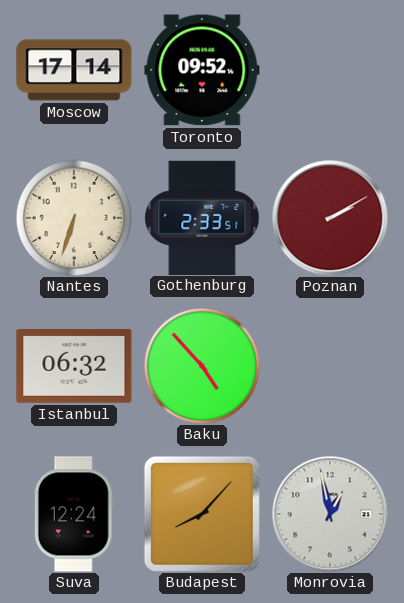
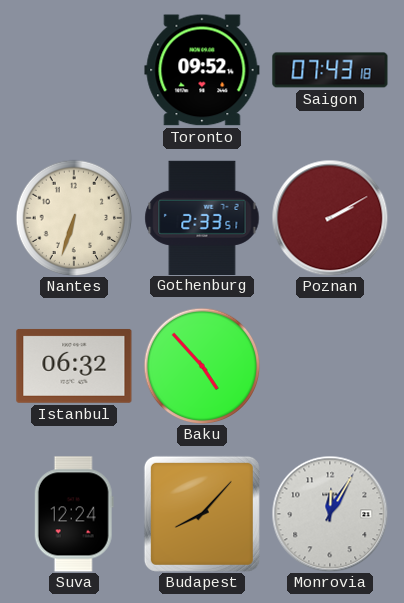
Moscow: 17:14 -> none
Saigon: none -> 07:43
Monrovia: 12:58 -> 12:05
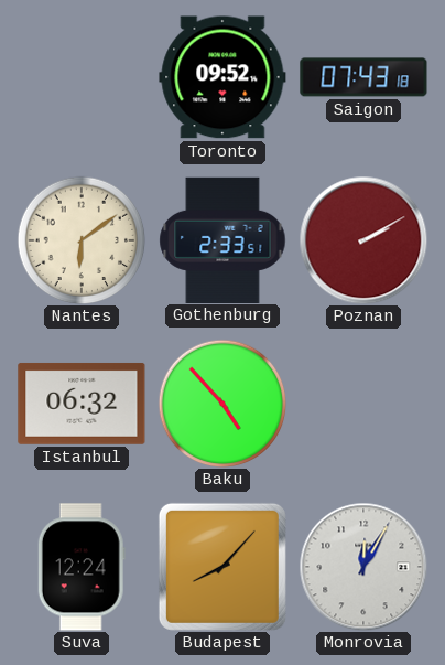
Nantes: 6:33 -> 6:09
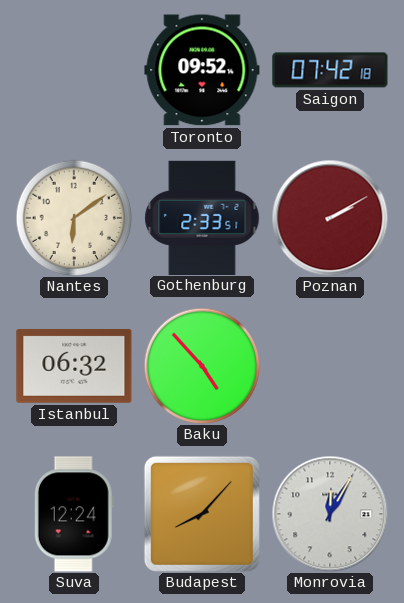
Saigon: 07:43 -> 07:42
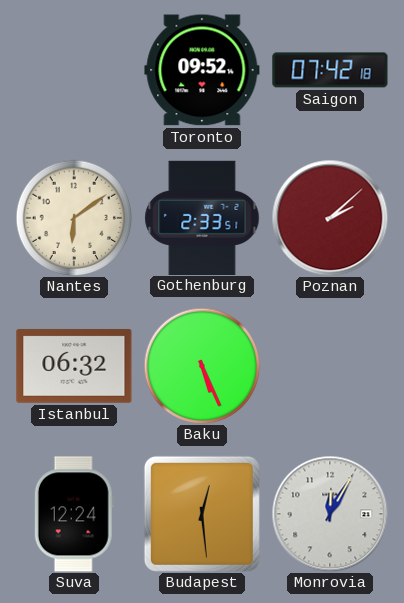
Poznan: 2:10 -> 2:08
Baku: 4:53 -> 5:26
Budapest: 8:07 -> 12:29
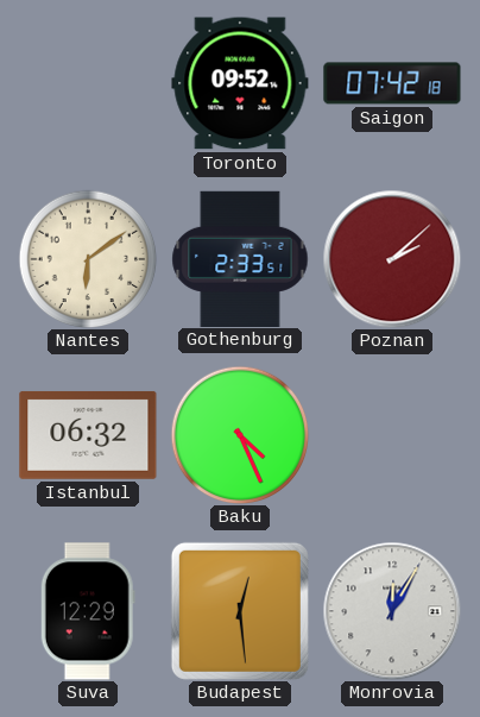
Baku: 5:26 -> 4:26
Suva: 12:24 -> 12:29
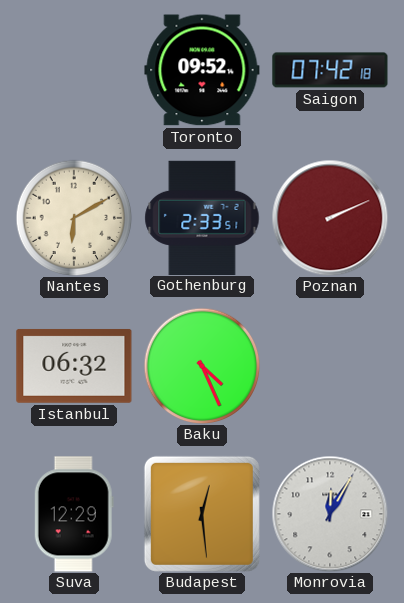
Nantes: 6:09 -> 6:10
Poznan: 2:08 -> 2:11
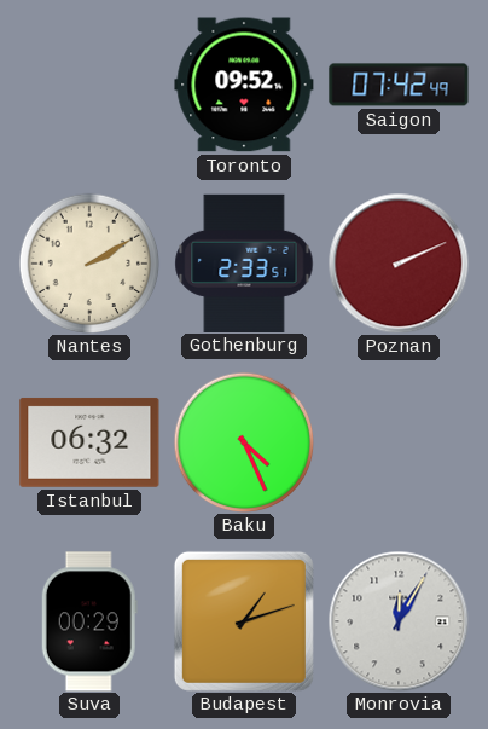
Saigon: 07:42:18 -> 07:42:49
Nantes: 6:10 -> 2:10
Suva: 12:29 -> 00:29
Budapest: 12:29 -> 1:12
